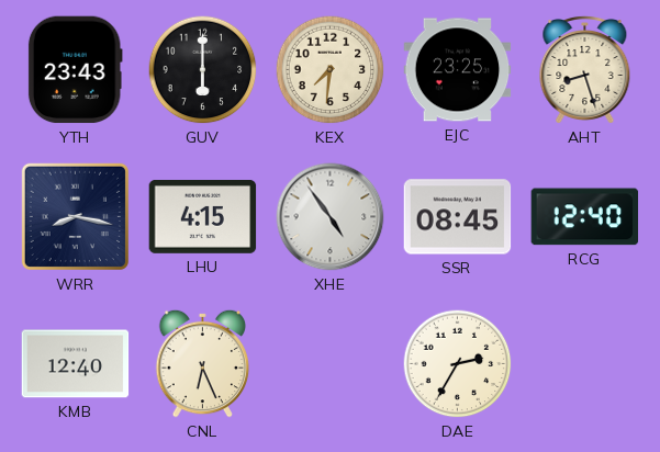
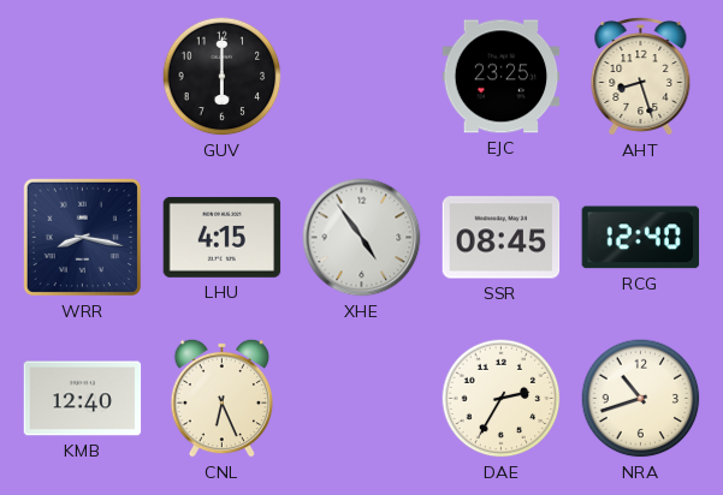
YTH: 23:43 -> none
KEX: 7:31 -> none
NRA: none -> 10:42
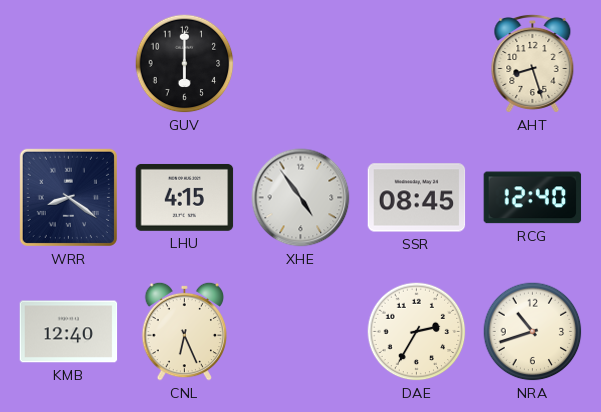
EJC: 23:25 -> none
WRR: 8:17 -> 8:21
